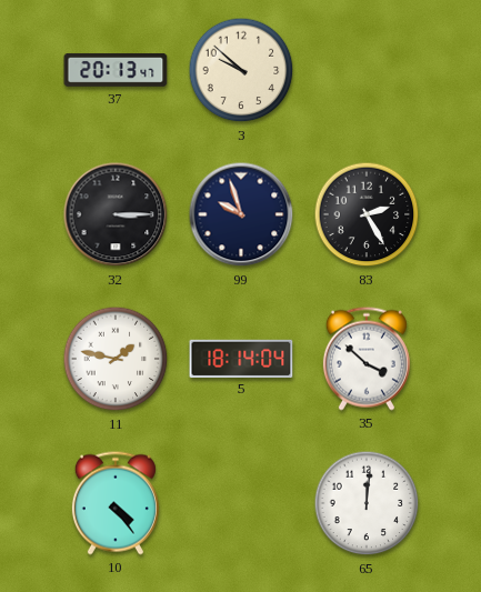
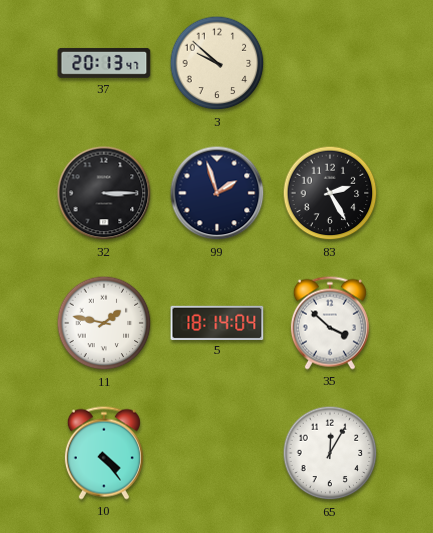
99: 9:57 -> 1:57
65: 12:01 -> 12:05
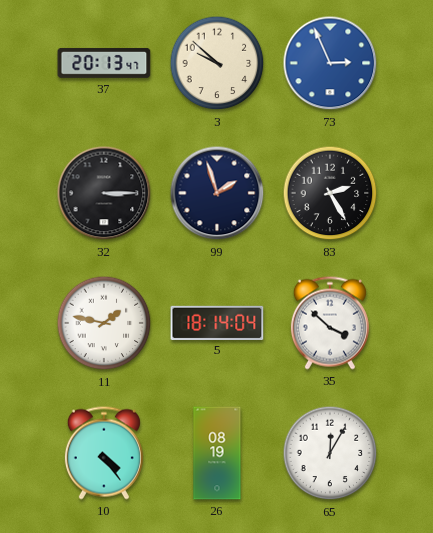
73: none -> 2:56
26: none -> 08:19
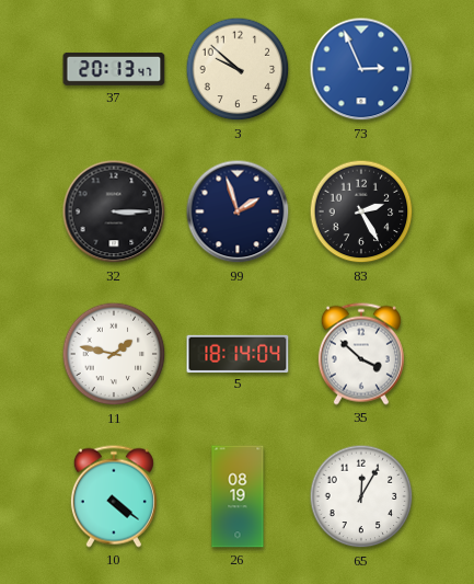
10: 4:24 -> 4:21
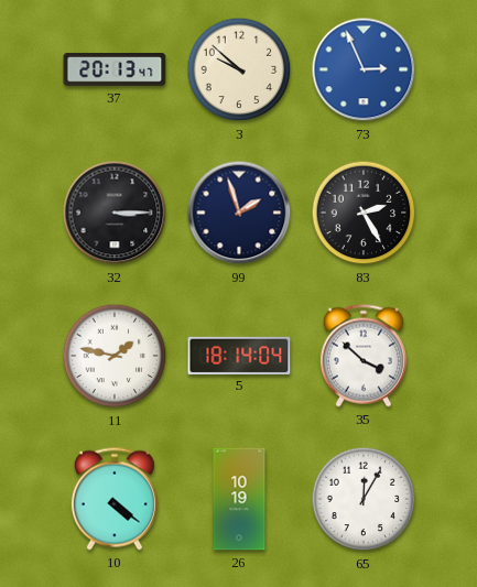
26: 08:19 -> 10:19
